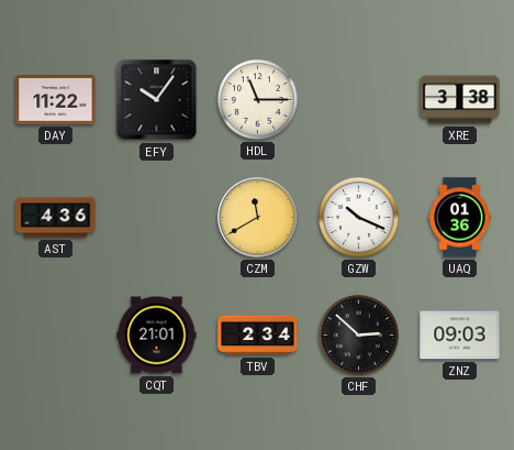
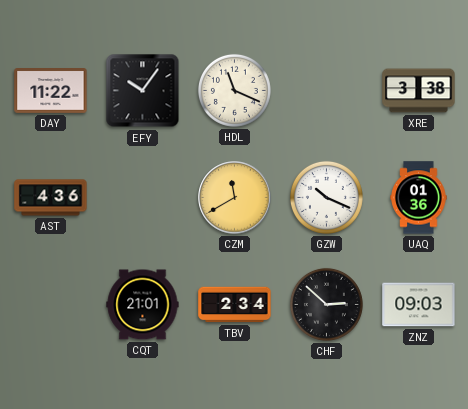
HDL: 11:15 -> 11:19
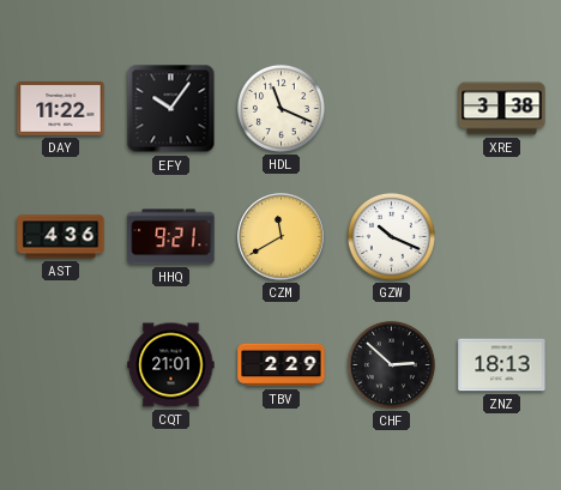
HHQ: none -> 9:21
UAQ: 01:36 -> none
TBV: 2:34 -> 2:29
ZNZ: 09:03 -> 18:13
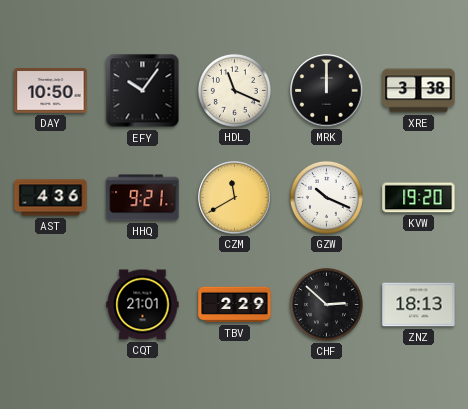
DAY: 11:22 -> 10:50
MRK: none -> 12:00
KVW: none -> 19:20
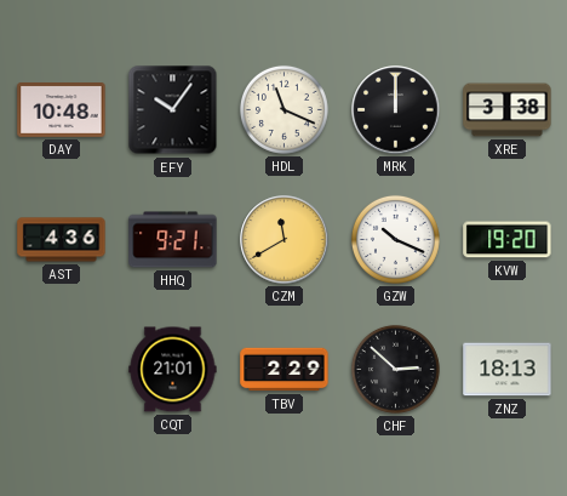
DAY: 10:50 -> 10:48
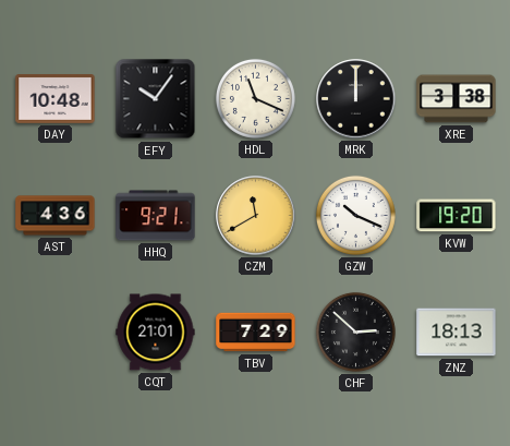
TBV: 2:29 -> 7:29
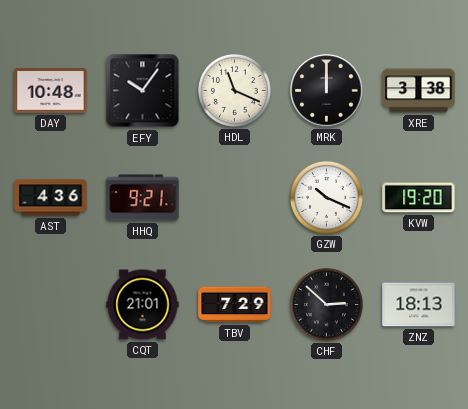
CZM: 11:40 -> none
